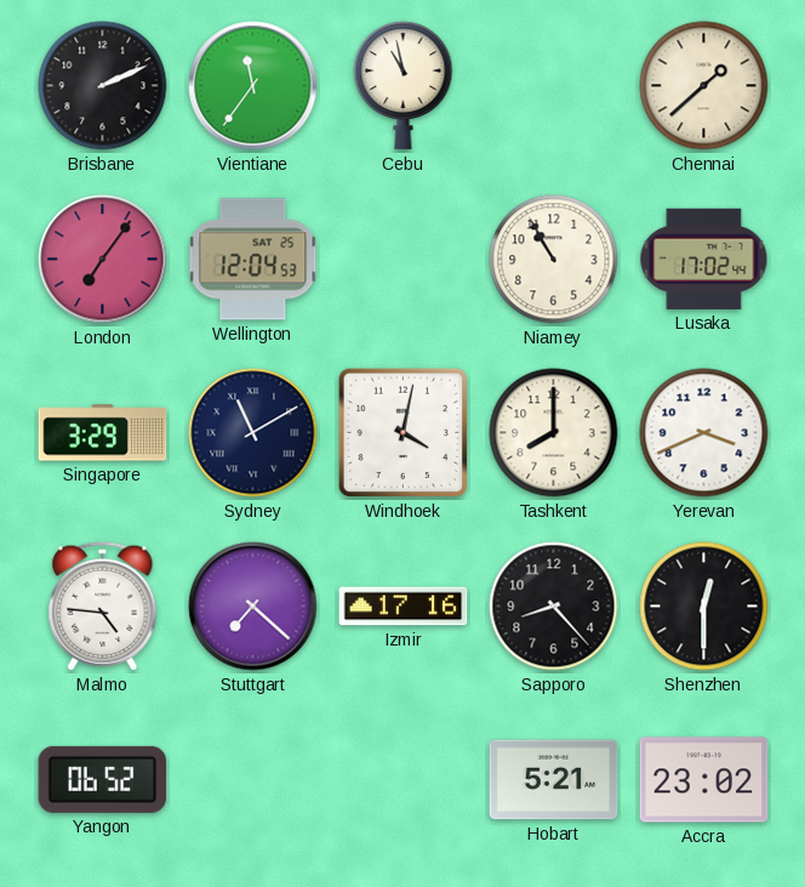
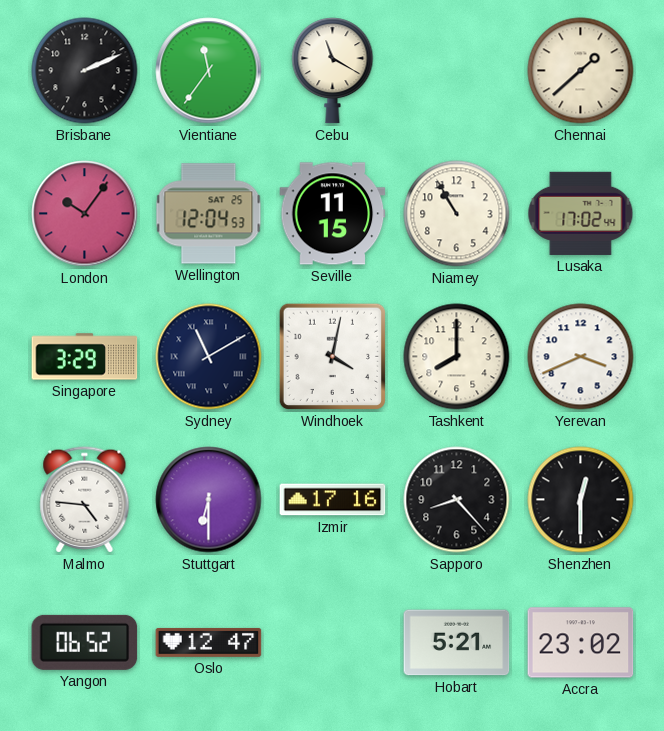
Cebu: 10:58 -> 11:20
London: 7:06 -> 10:06
Seville: none -> 11:15
Stuttgart: 7:22 -> 6:30
Oslo: none -> 12:47
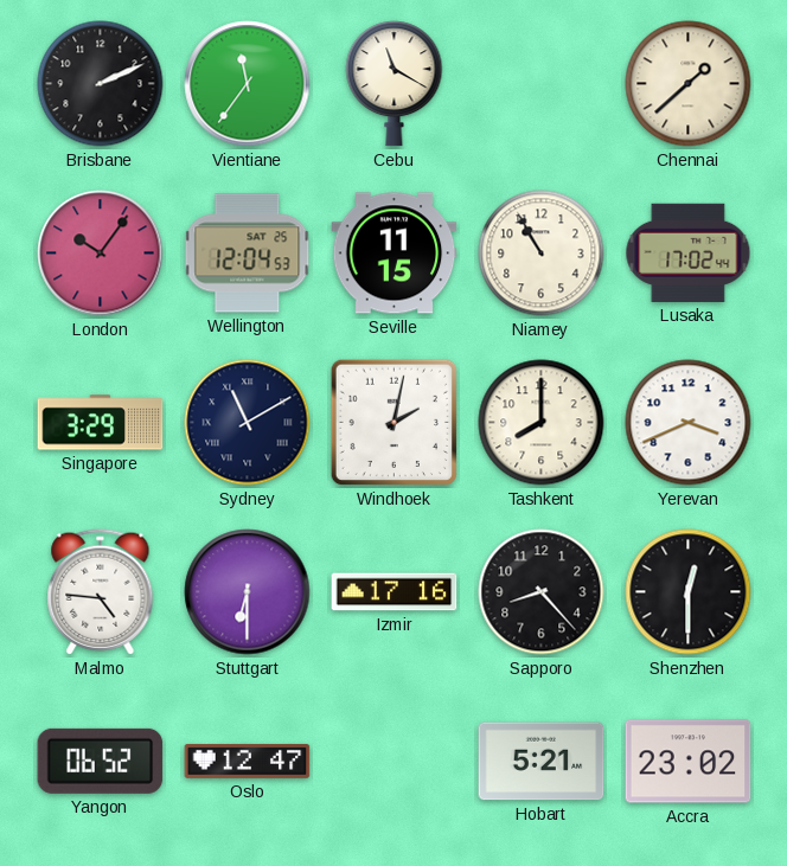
Windhoek: 4:02 -> 2:02
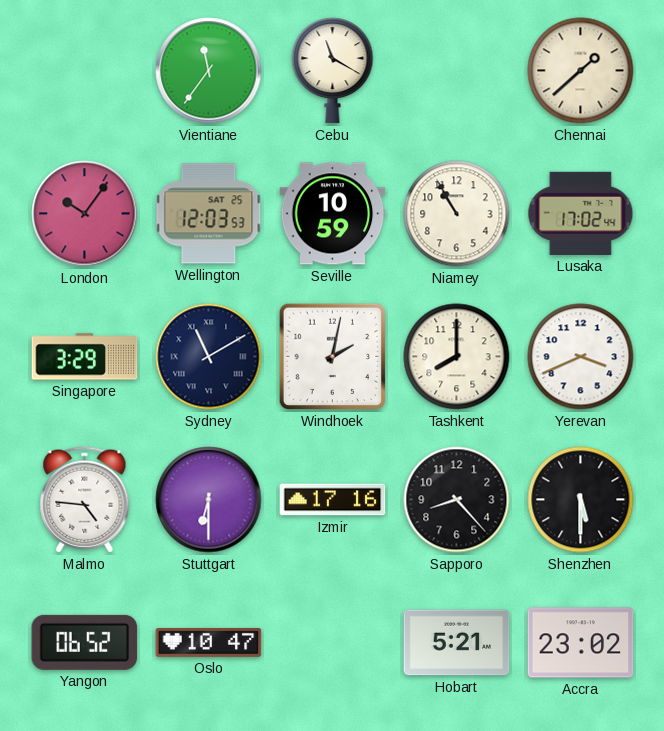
Brisbane: 2:11 -> none
Wellington: 12:04 -> 12:03
Seville: 11:15 -> 10:59
Shenzhen: 12:30 -> 5:30
Oslo: 12:47 -> 10:47
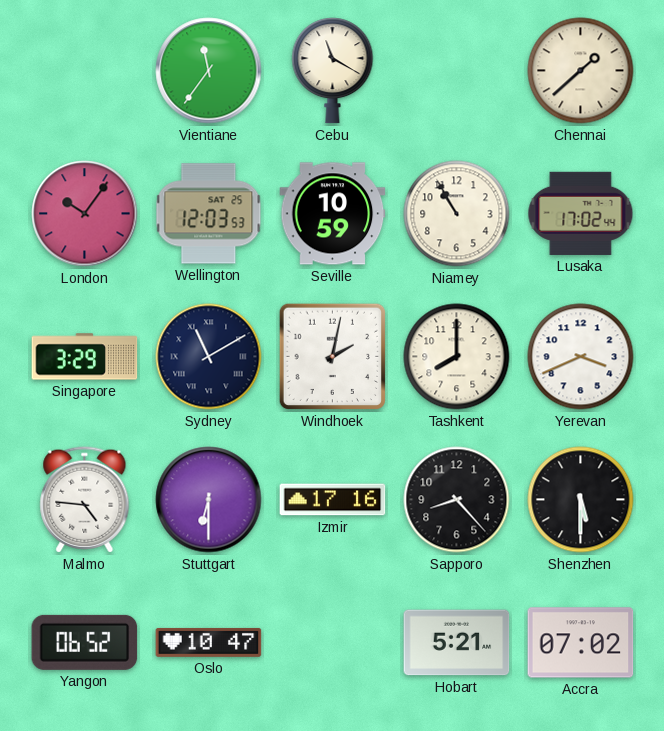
Accra: 23:02 -> 07:02
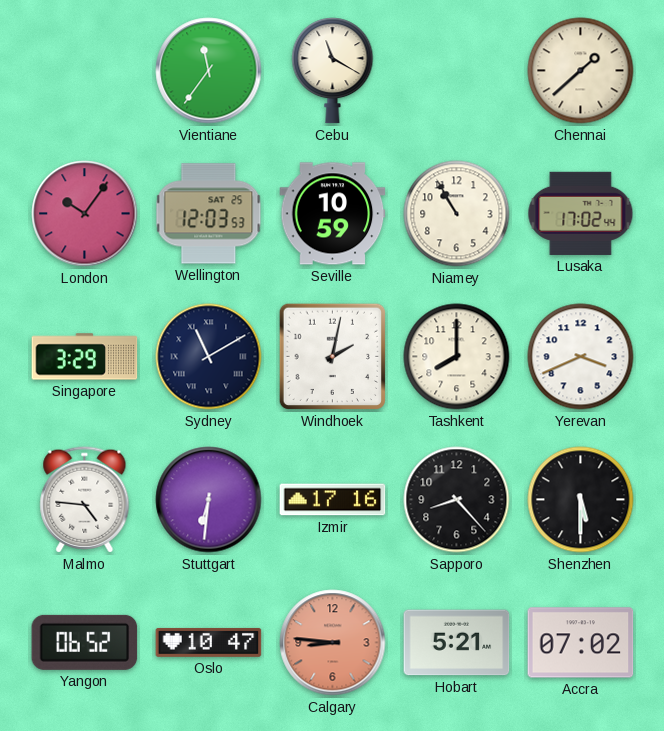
Stuttgart: 6:30 -> 6:31
Calgary: none -> 8:46
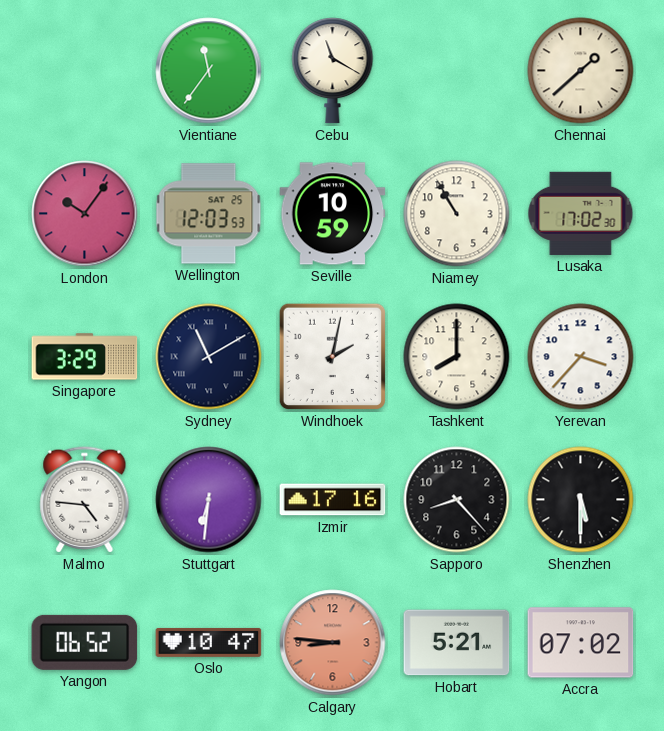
Lusaka: 17:02:44 -> 17:02:30
Yerevan: 3:41 -> 3:37
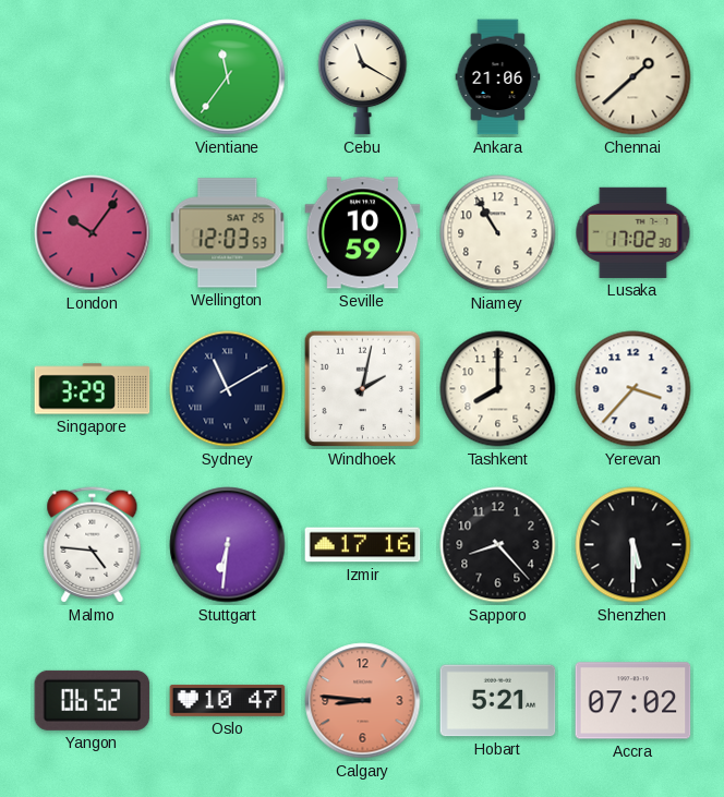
Ankara: none -> 21:06
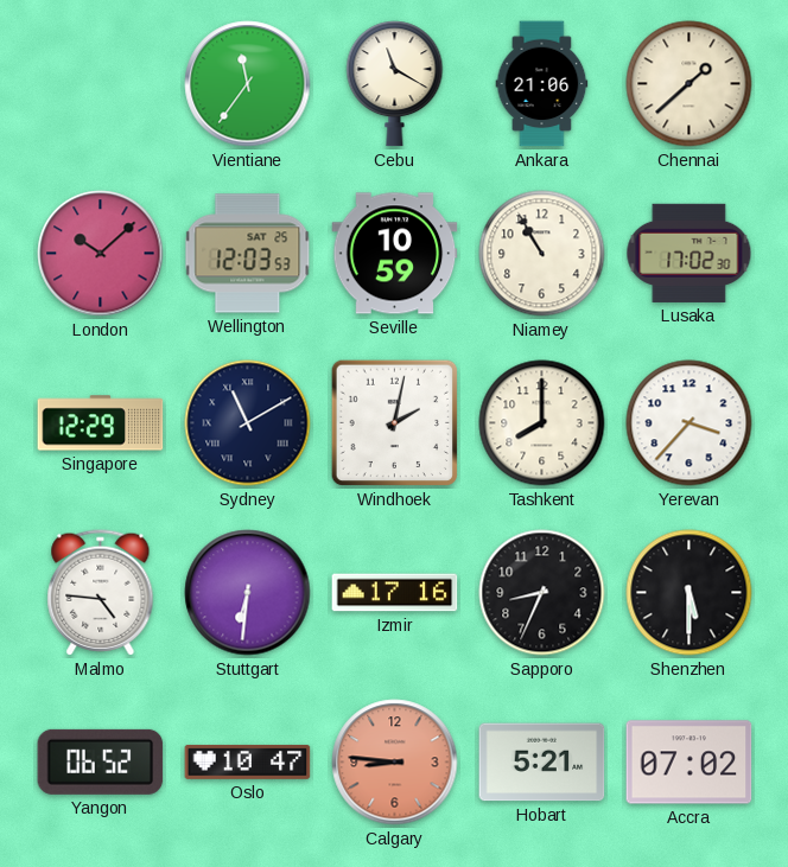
London: 10:06 -> 10:08
Singapore: 3:29 -> 12:29
Sapporo: 8:23 -> 8:34
